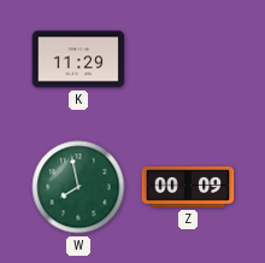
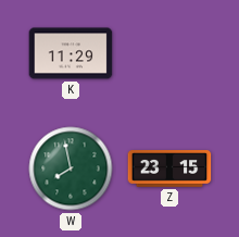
Z: 00:09 -> 23:15
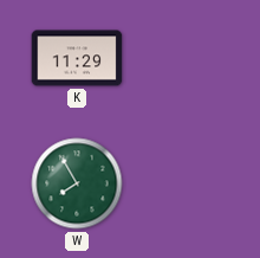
W: 7:58 -> 7:55
Z: 23:15 -> none
